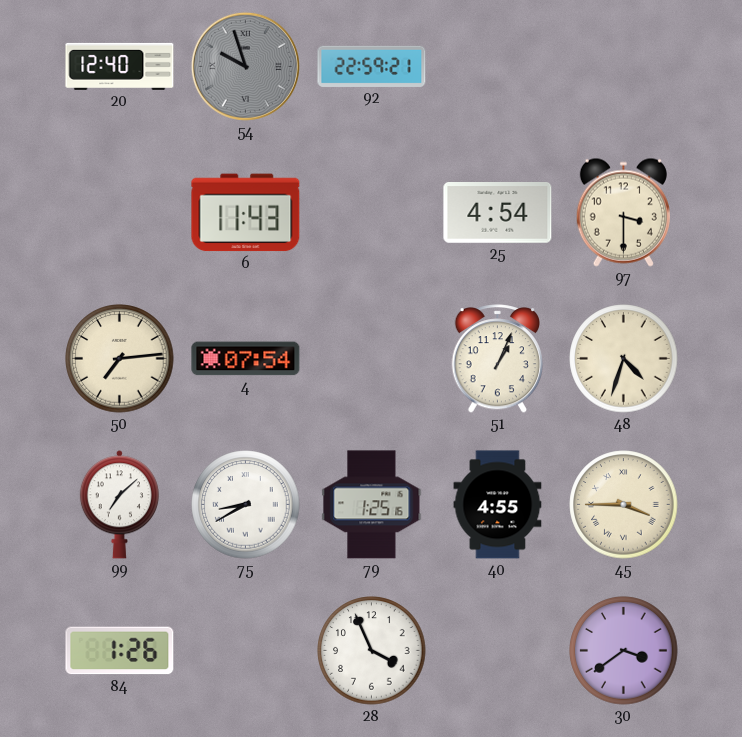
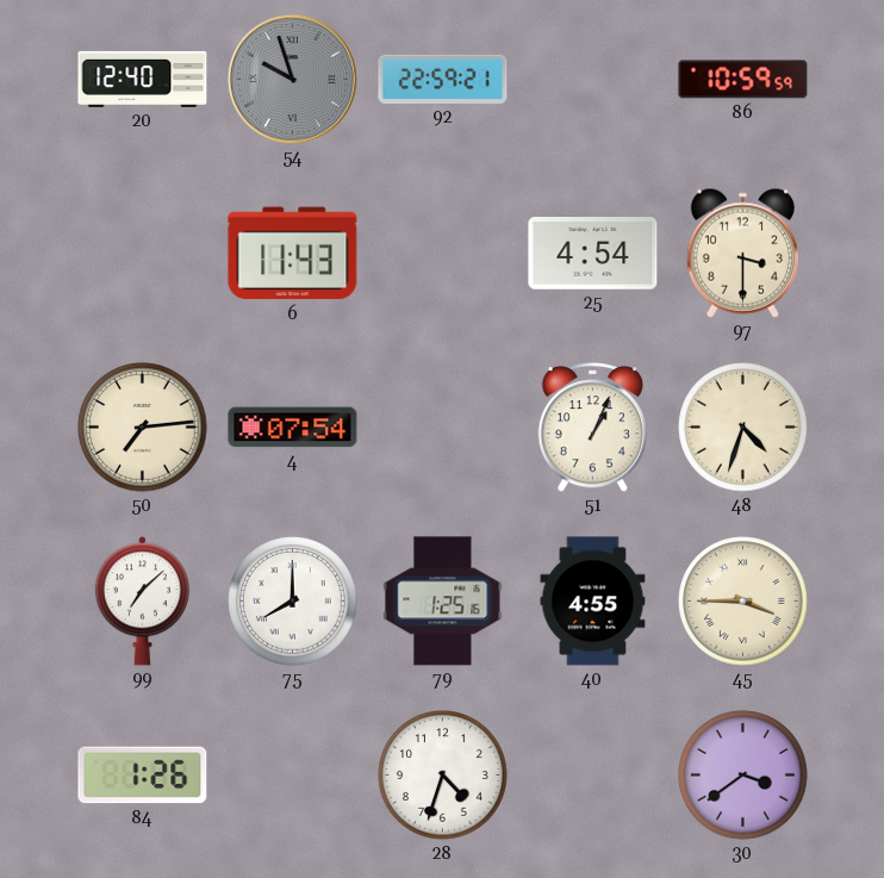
86: none -> 10:59
75: 8:40 -> 8:00
28: 3:56 -> 4:33
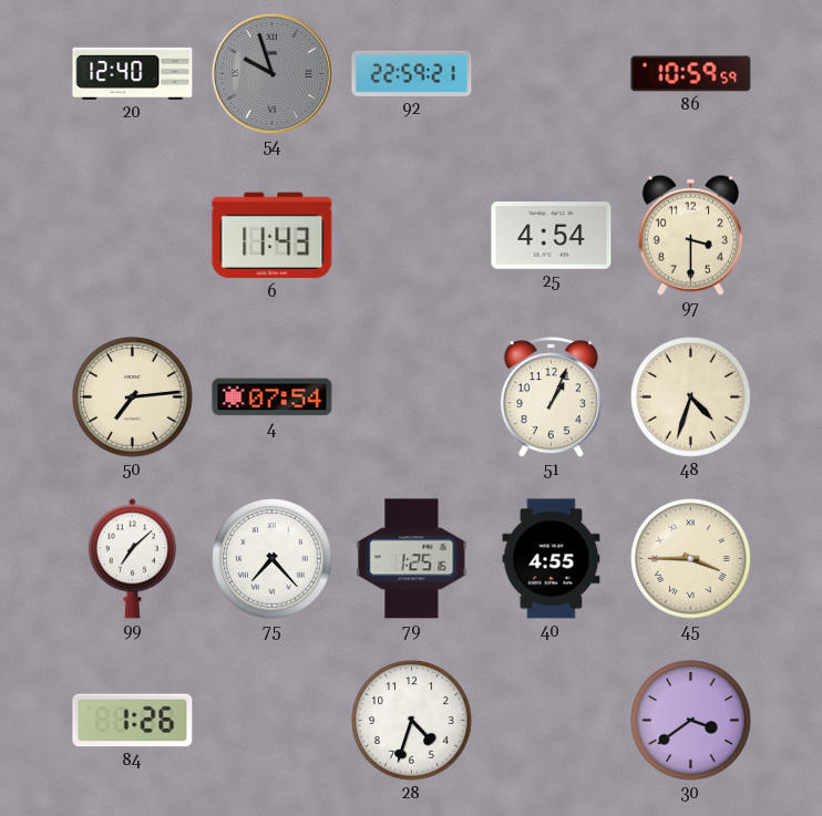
75: 8:00 -> 7:23
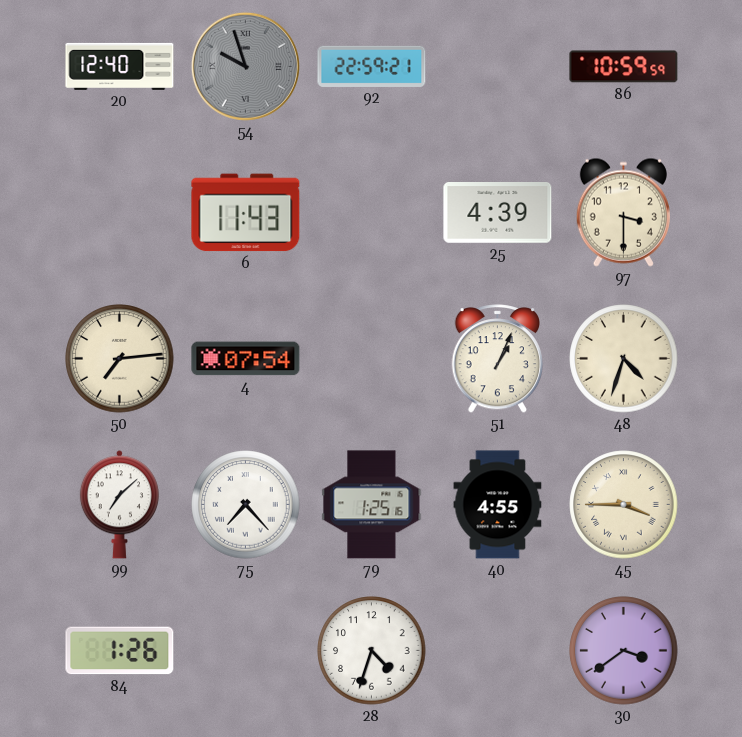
25: 4:54 -> 4:39
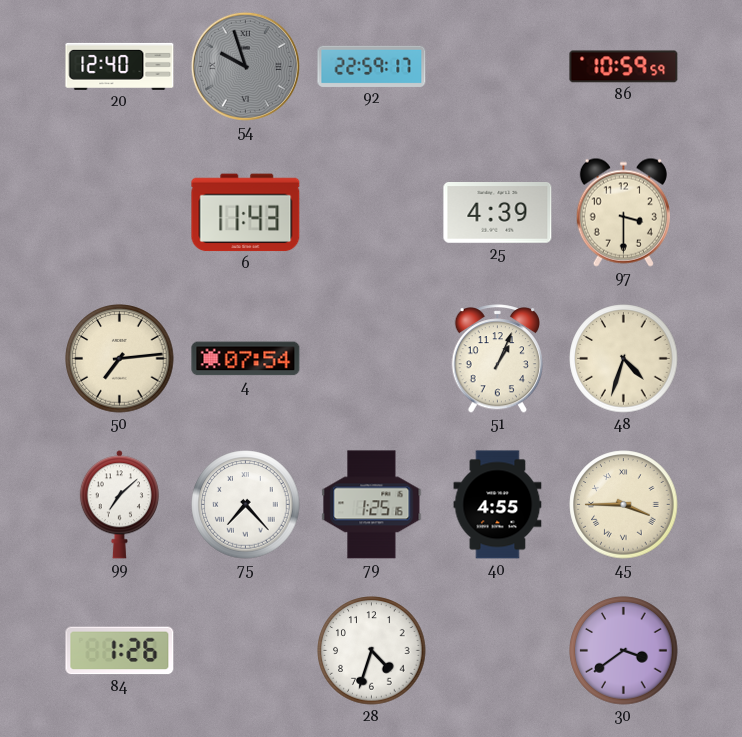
92: 22:59:21 -> 22:59:17
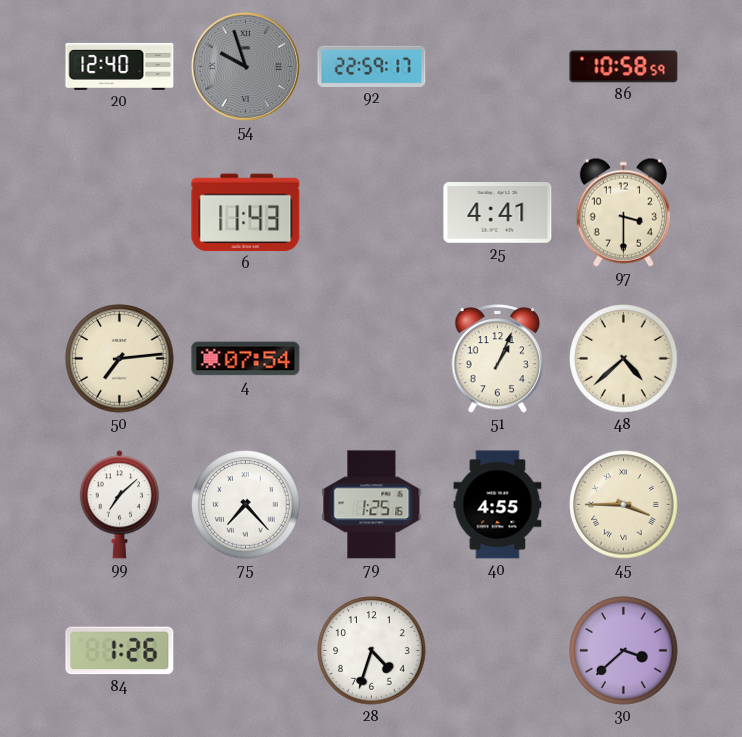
86: 10:59 -> 10:58
25: 4:39 -> 4:41
48: 4:33 -> 4:38
30: 3:39 -> 3:38
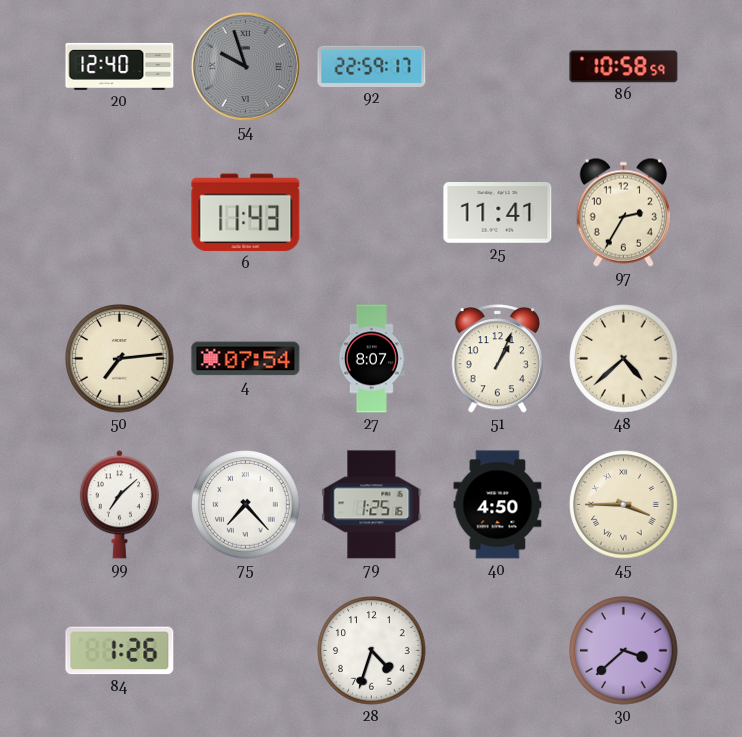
25: 4:41 -> 11:41
97: 3:30 -> 2:35
27: none -> 8:07
40: 4:55 -> 4:50
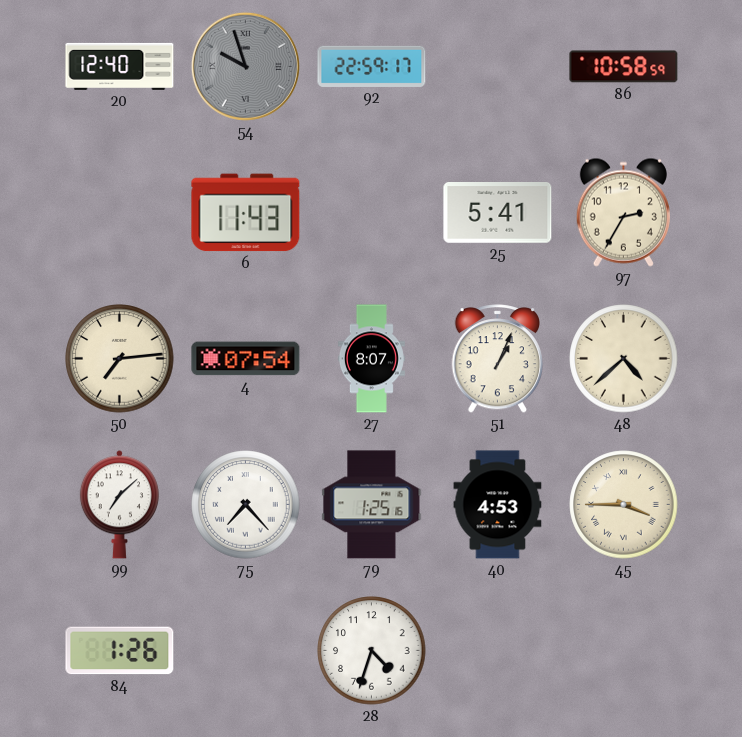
25: 11:41 -> 5:41
40: 4:50 -> 4:53
30: 3:38 -> none
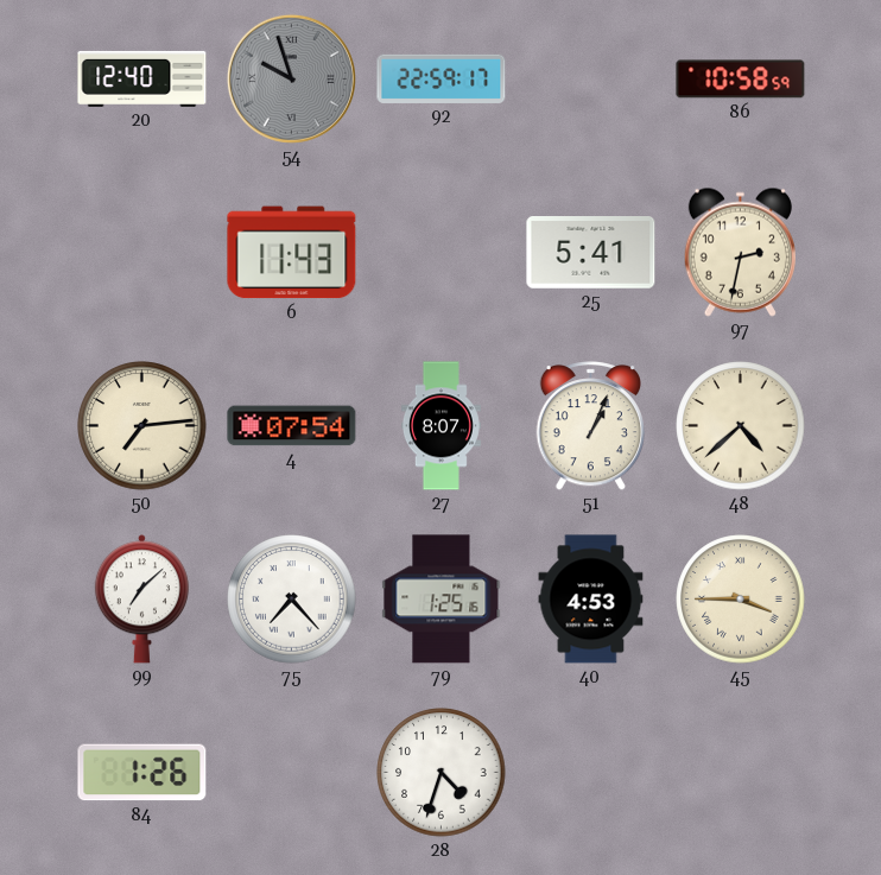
97: 2:35 -> 2:32
